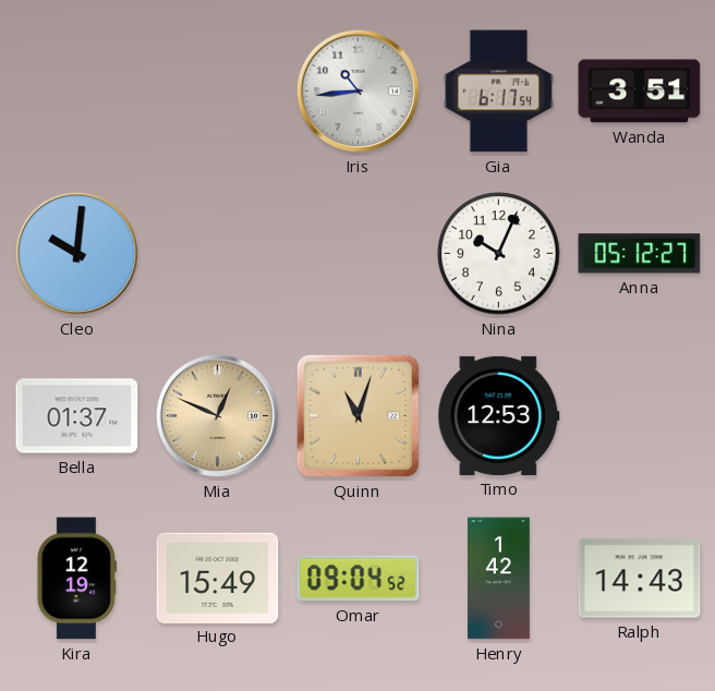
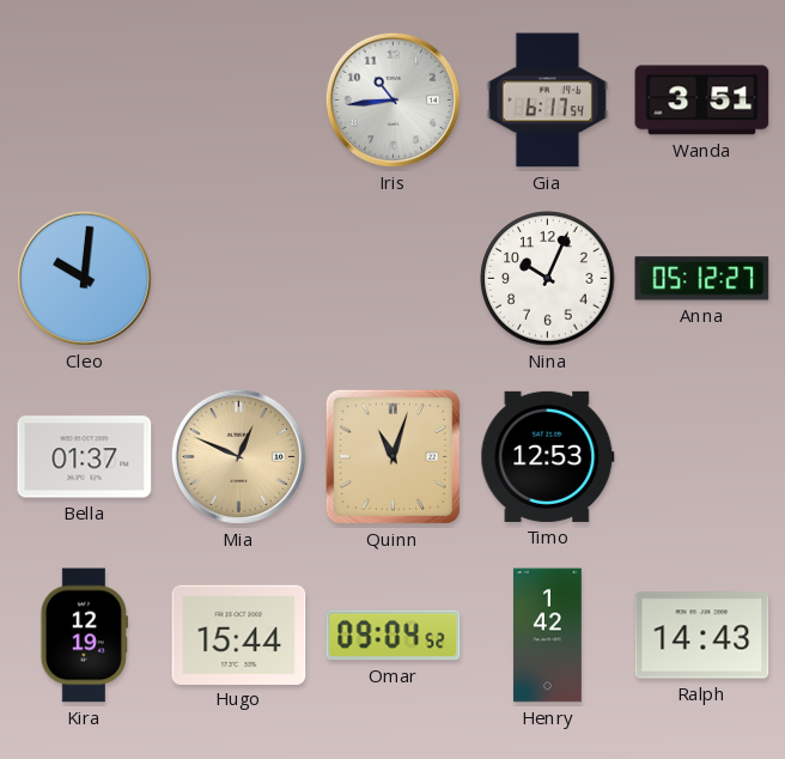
Hugo: 15:49 -> 15:44
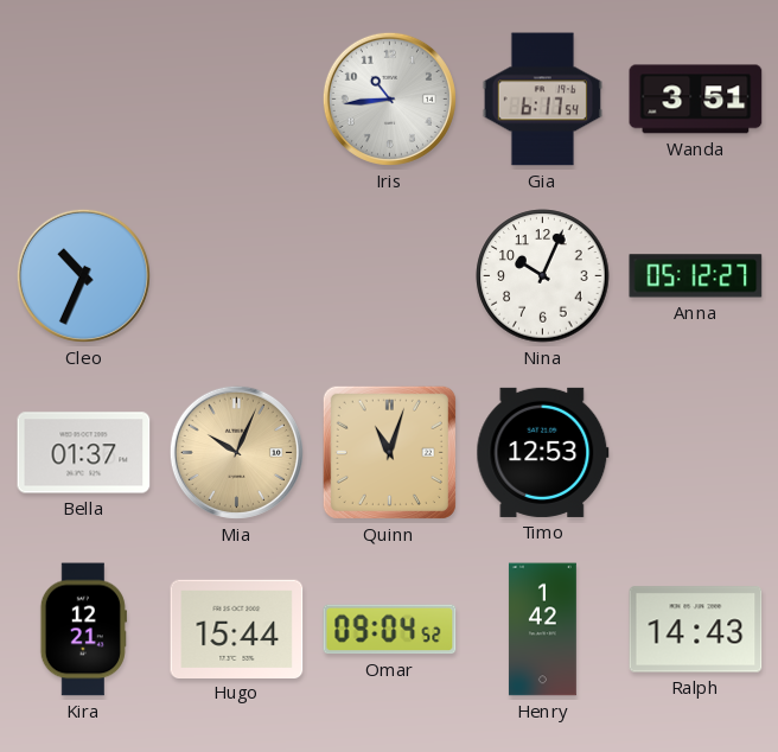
Cleo: 10:01 -> 10:34
Mia: 12:49 -> 10:04
Kira: 12:19 -> 12:21
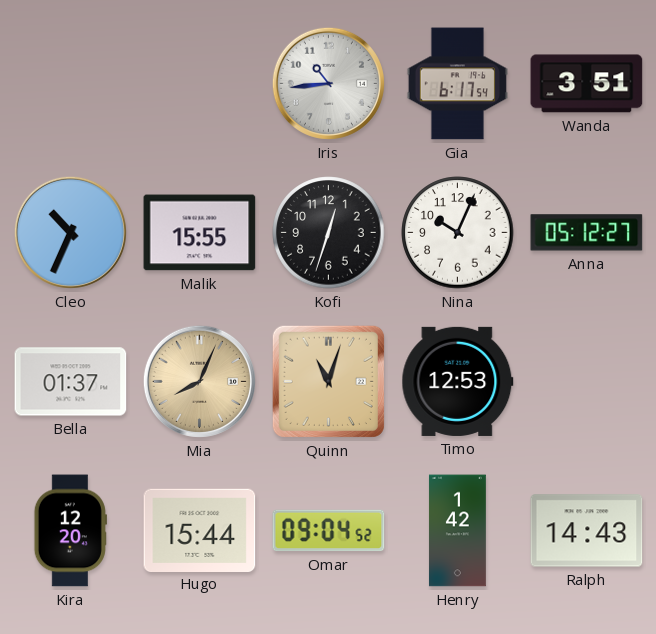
Malik: none -> 15:55
Kofi: none -> 12:33
Mia: 10:04 -> 8:04
Kira: 12:21 -> 12:20
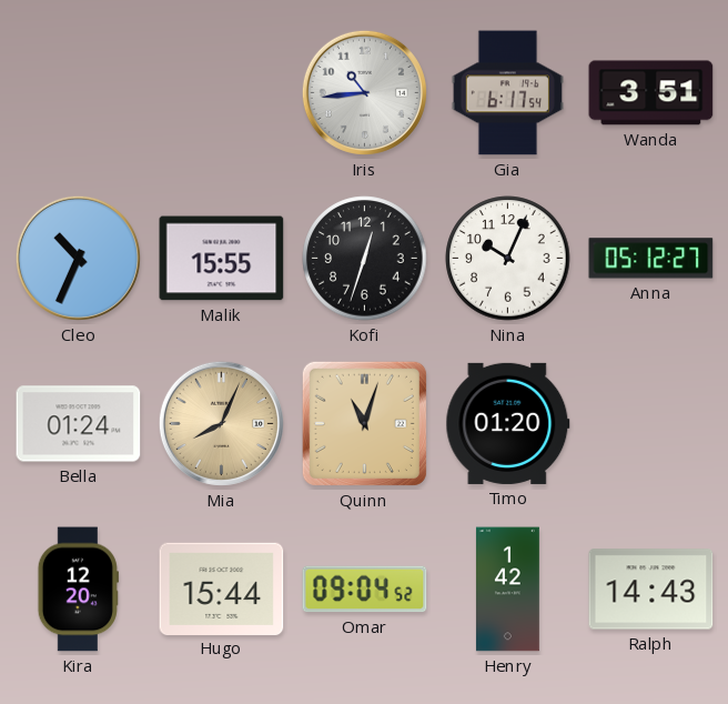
Bella: 01:37 -> 01:24
Timo: 12:53 -> 01:20
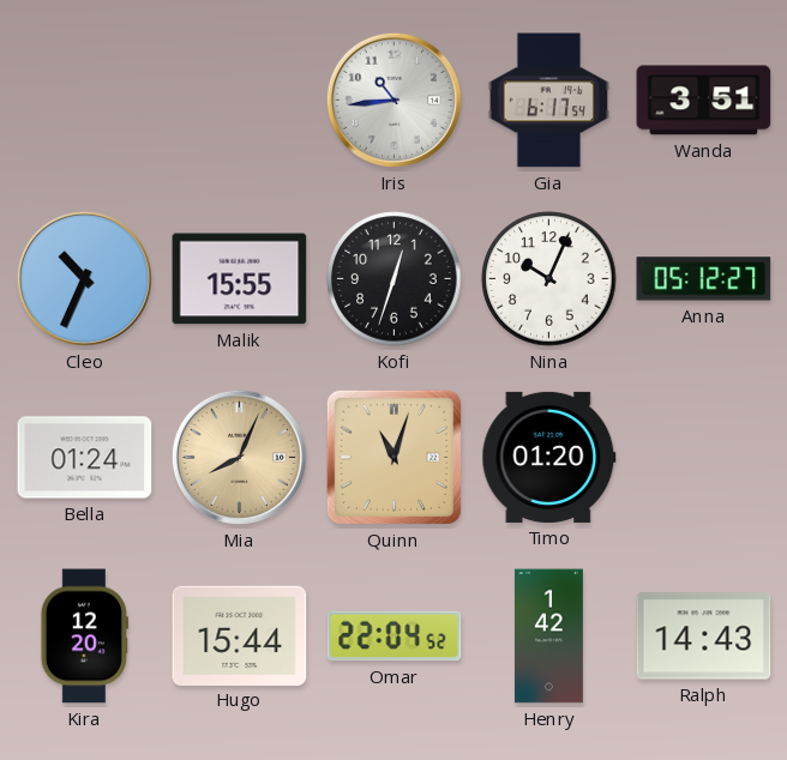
Omar: 09:04 -> 22:04
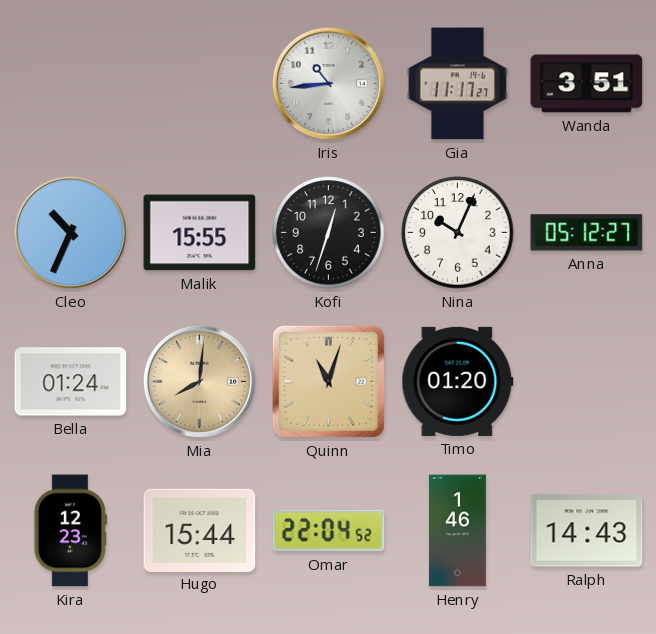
Gia: 6:17 -> 11:17
Mia: 8:04 -> 8:01
Kira: 12:20 -> 12:23
Henry: 1:42 -> 1:46
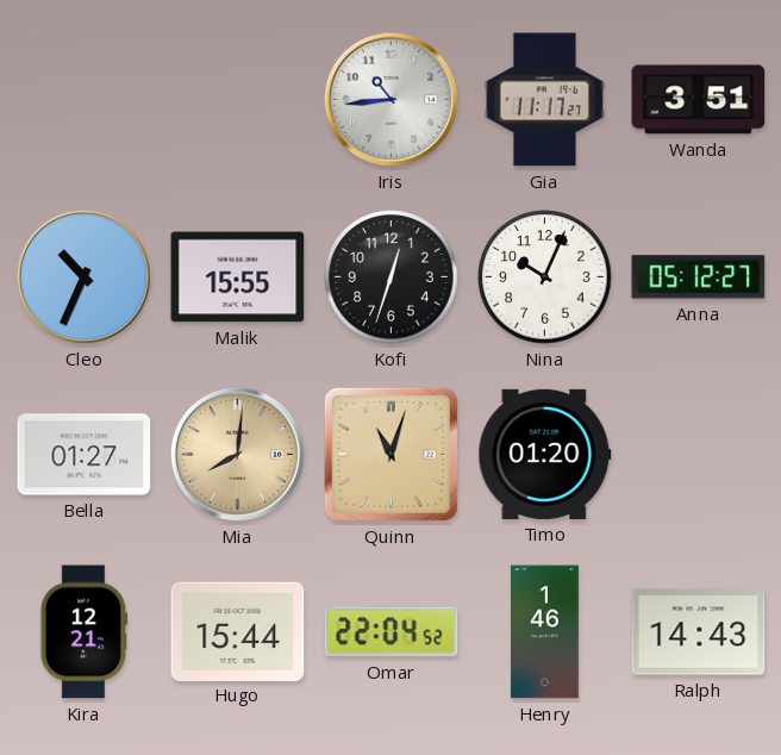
Bella: 01:24 -> 01:27
Kira: 12:23 -> 12:21
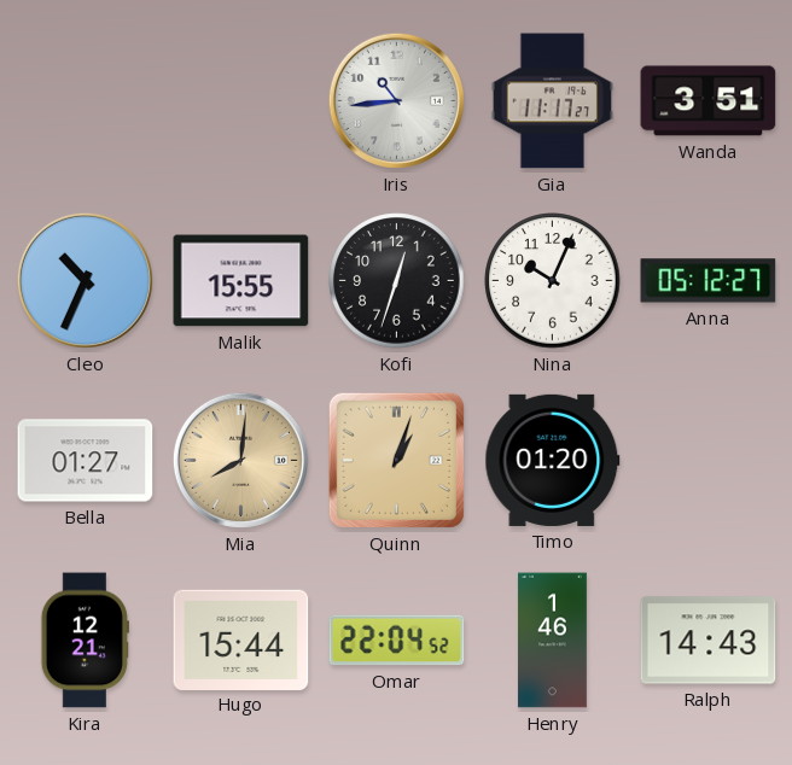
Quinn: 11:03 -> 1:03
